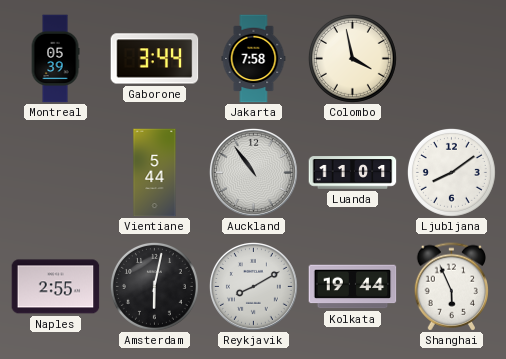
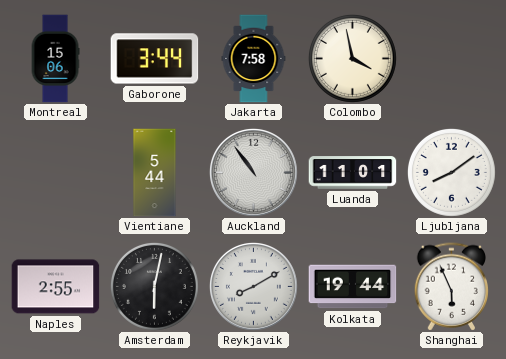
Montreal: 05:39 -> 15:06
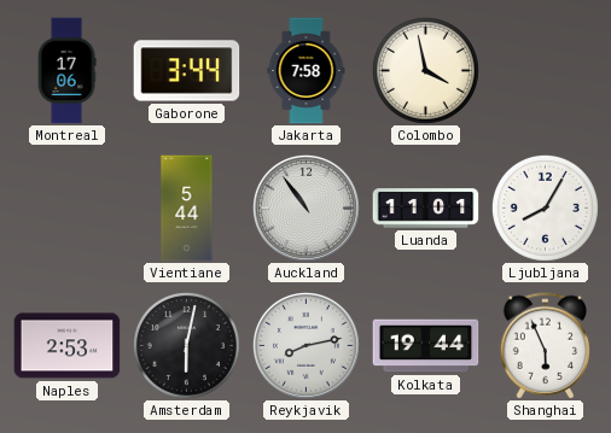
Montreal: 15:06 -> 17:06
Ljubljana: 8:09 -> 8:05
Naples: 2:55 -> 2:53
Reykjavik: 8:10 -> 8:13
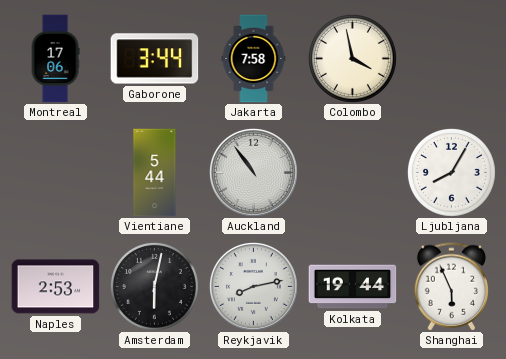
Luanda: 11:01 -> none
